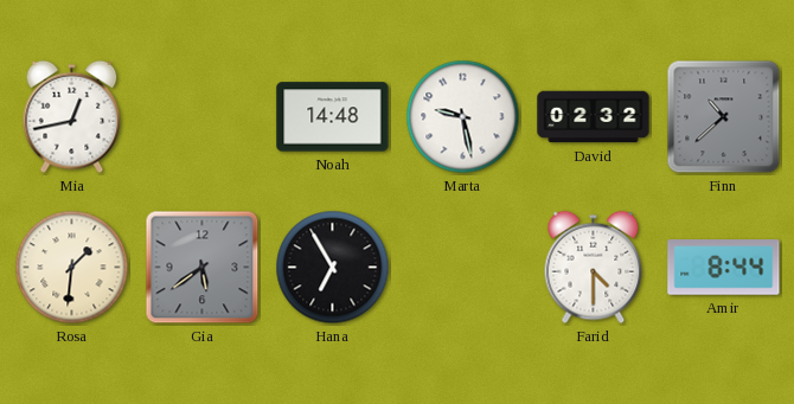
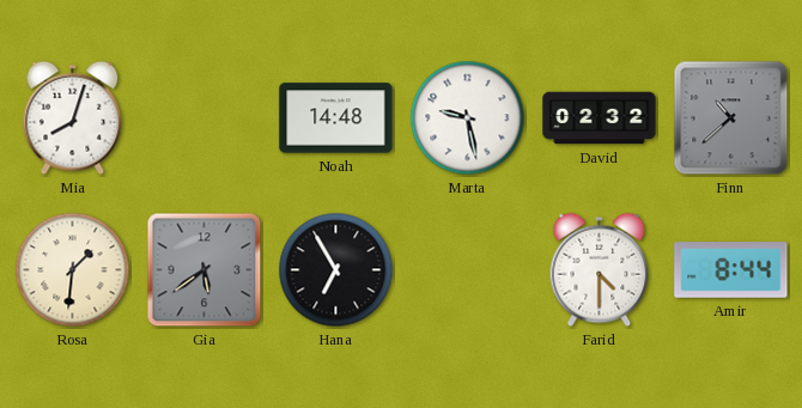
Mia: 12:43 -> 8:03
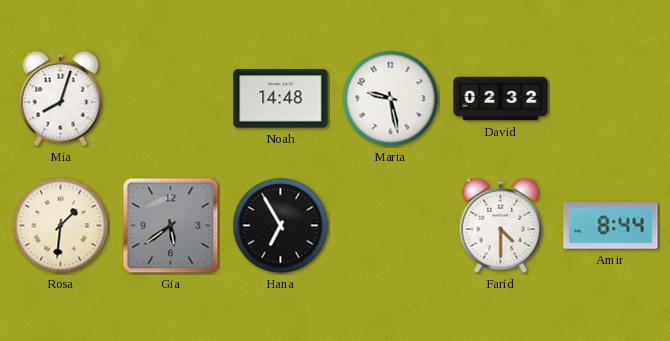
Finn: 10:38 -> none
